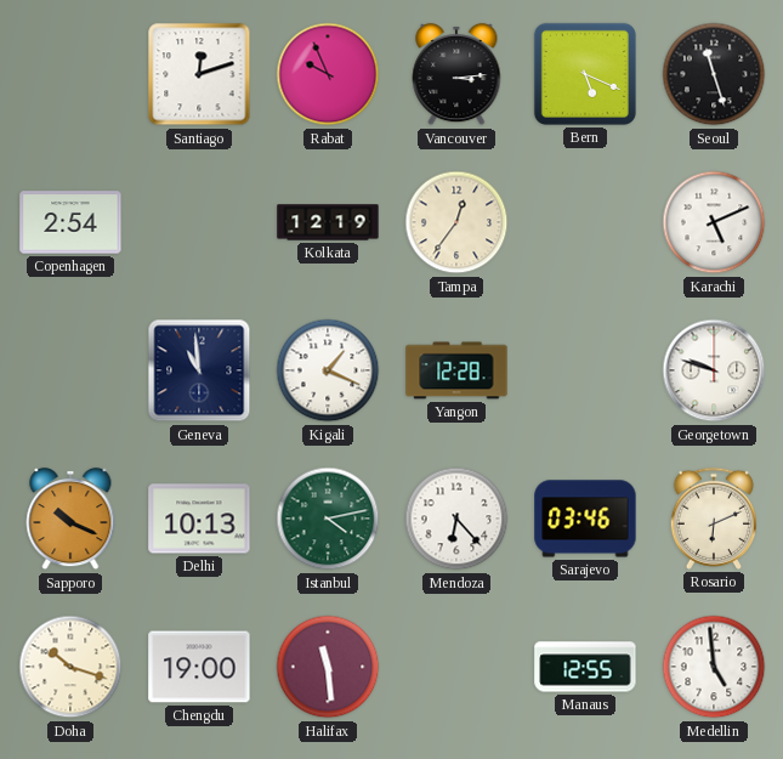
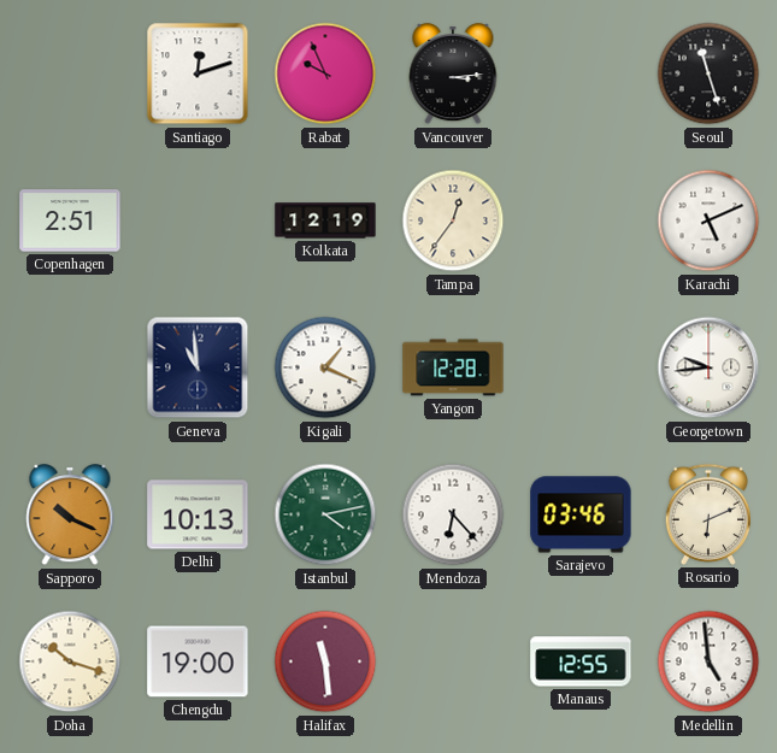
Bern: 5:19 -> none
Copenhagen: 2:54 -> 2:51
Georgetown: 9:48 -> 9:44
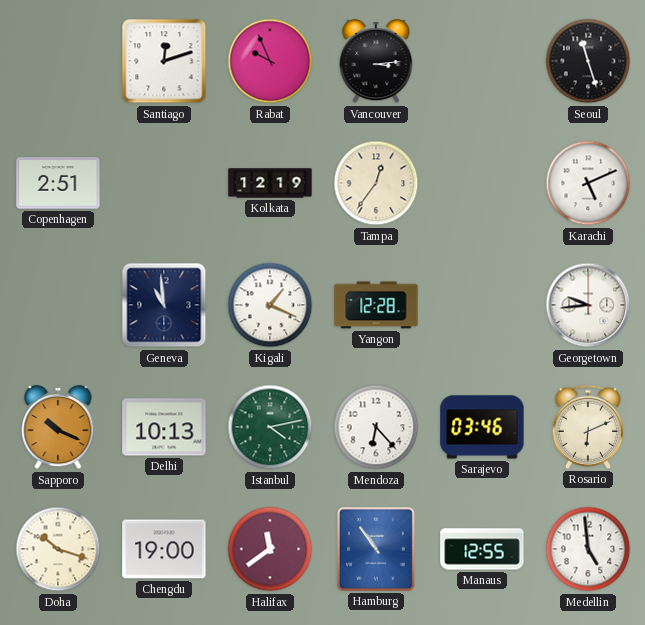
Halifax: 11:29 -> 11:39
Hamburg: none -> 10:54
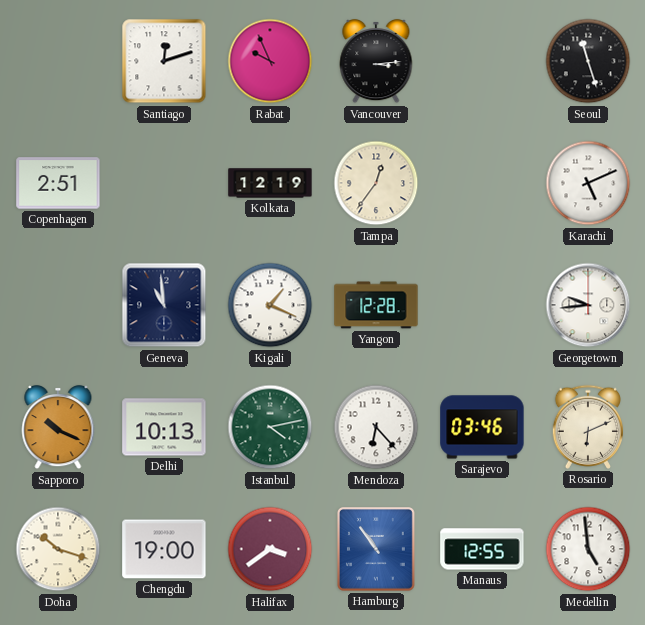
Halifax: 11:39 -> 3:39
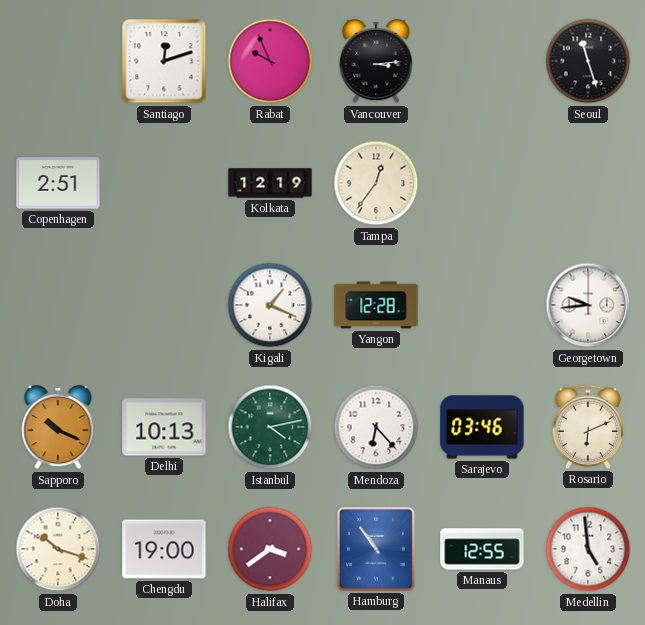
Karachi: 5:11 -> none
Geneva: 10:59 -> none
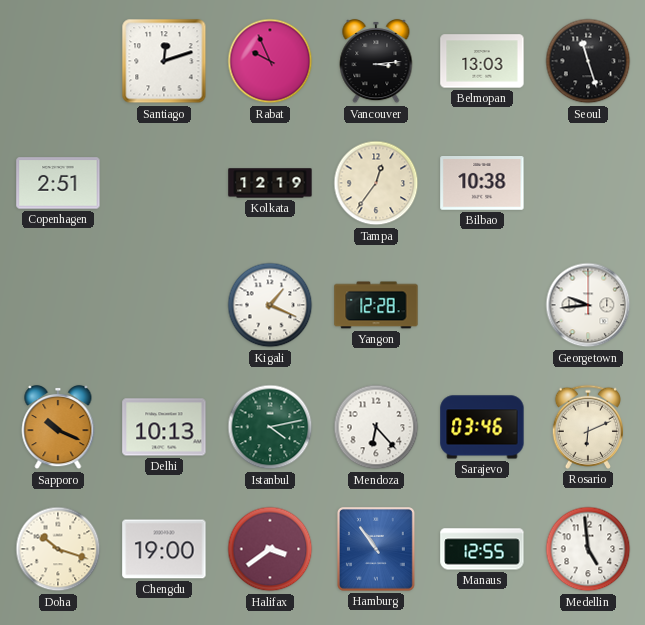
Belmopan: none -> 13:03
Bilbao: none -> 10:38
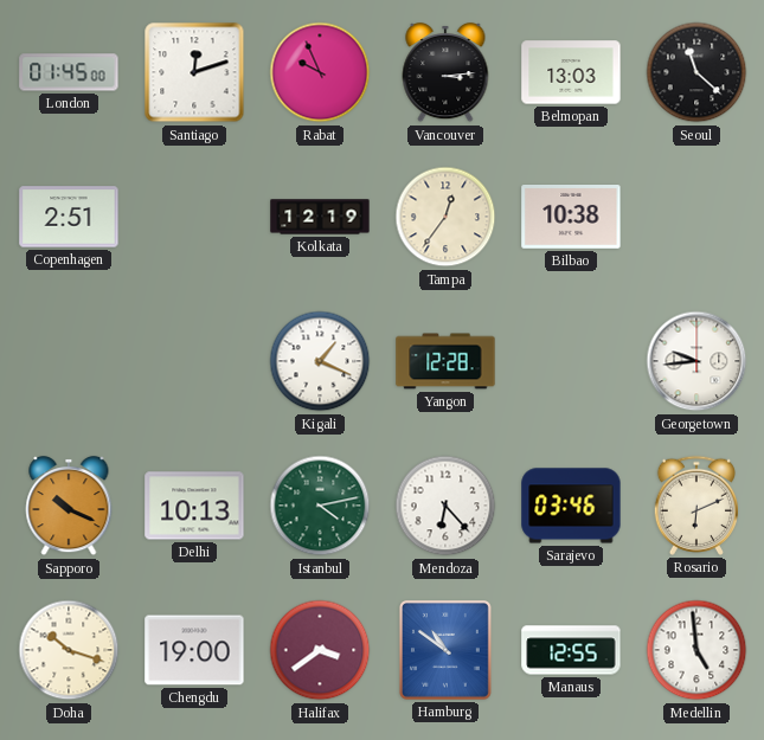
London: none -> 01:45
Seoul: 11:27 -> 11:22
Hamburg: 10:54 -> 10:51
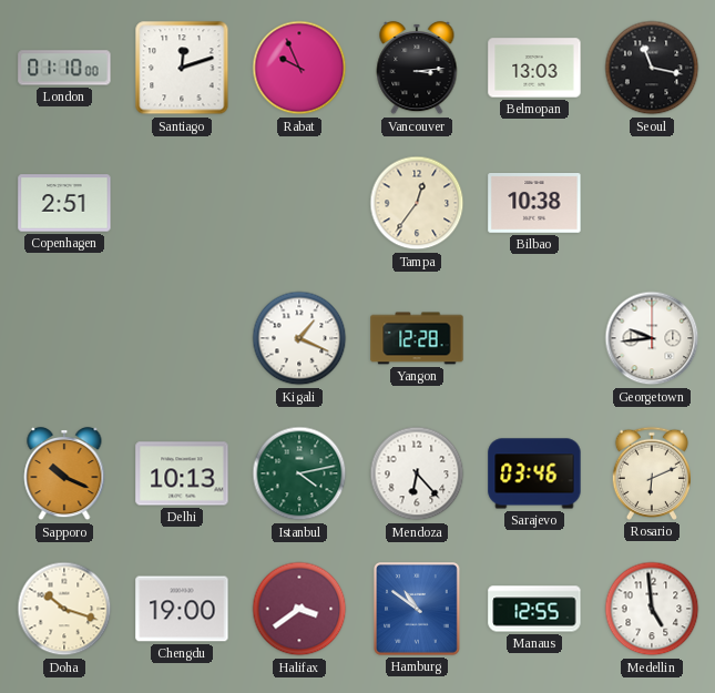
London: 01:45 -> 01:10
Seoul: 11:22 -> 11:17
Kolkata: 12:19 -> none
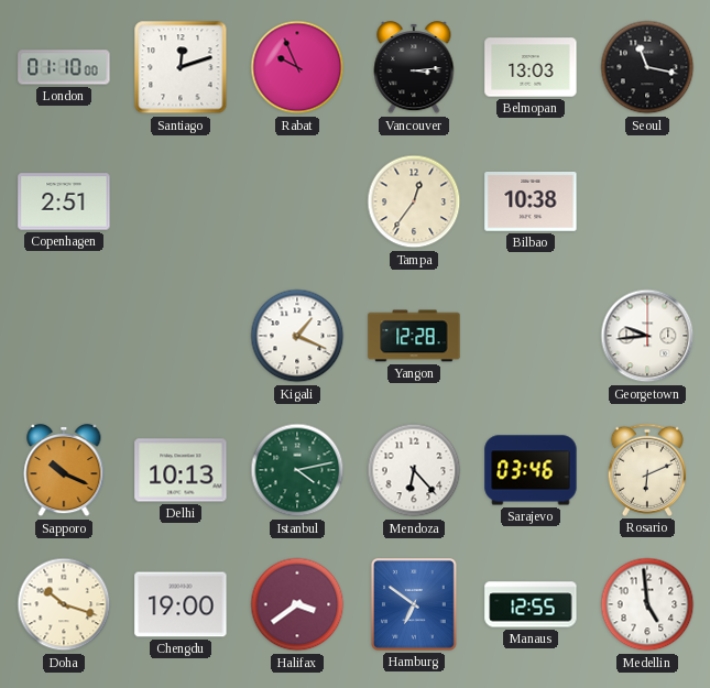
Hamburg: 10:51 -> 6:51
